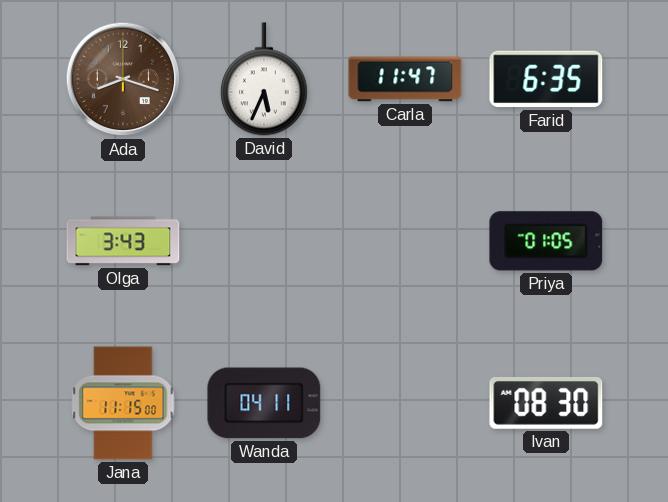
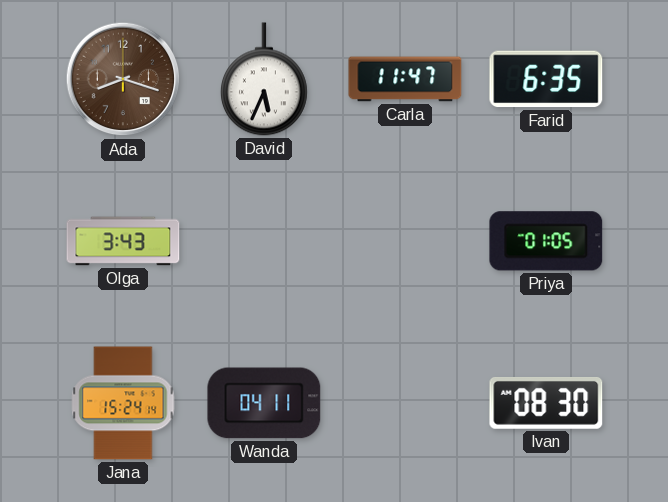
Jana: 11:15 -> 15:24
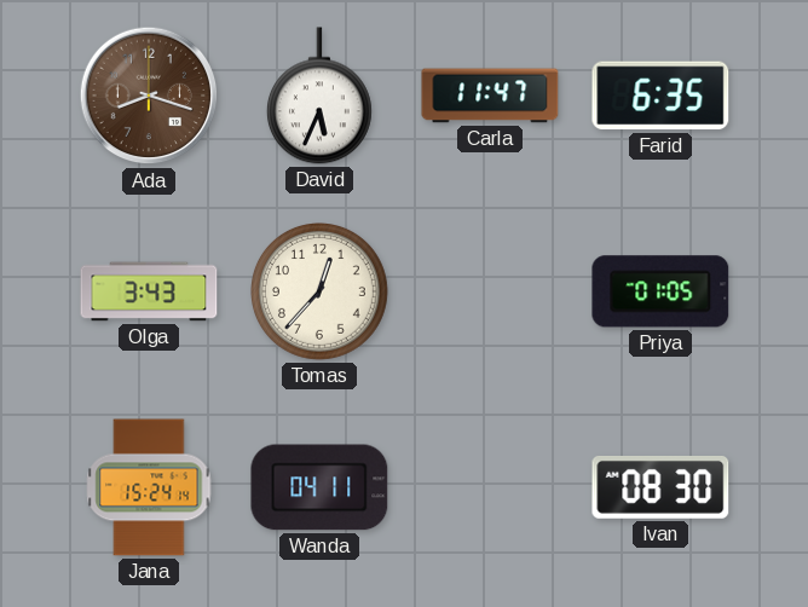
Tomas: none -> 12:37
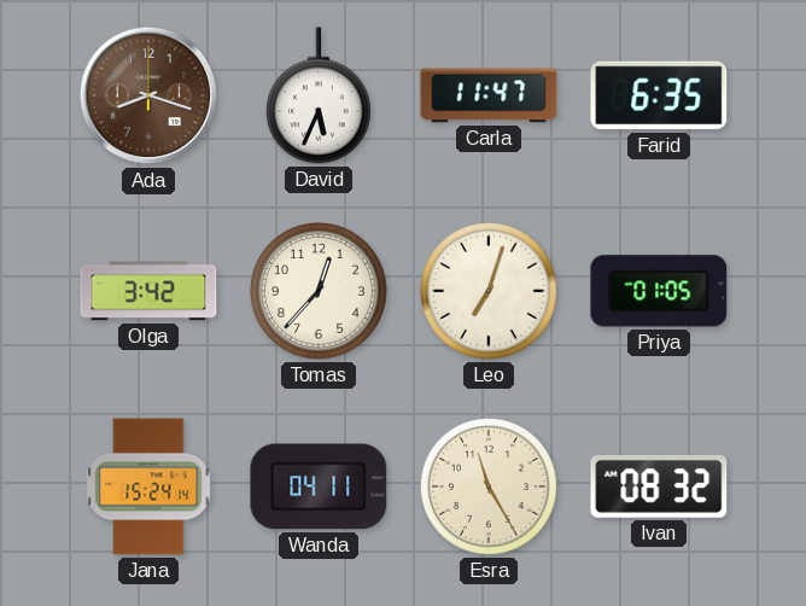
Olga: 3:43 -> 3:42
Leo: none -> 7:03
Esra: none -> 11:25
Ivan: 08:30 -> 08:32
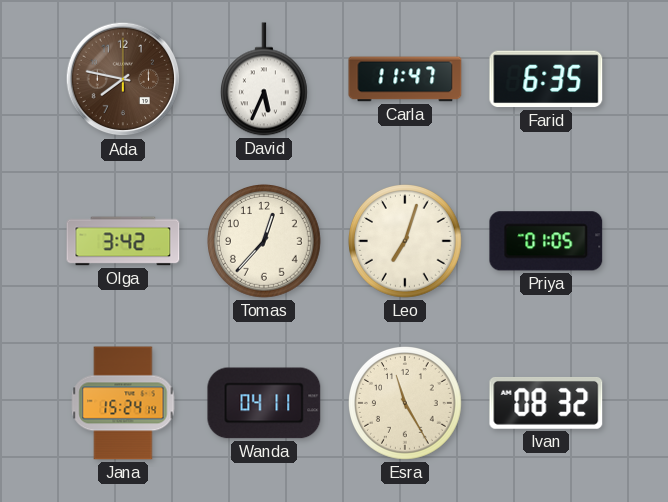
Ada: 8:18 -> 7:47
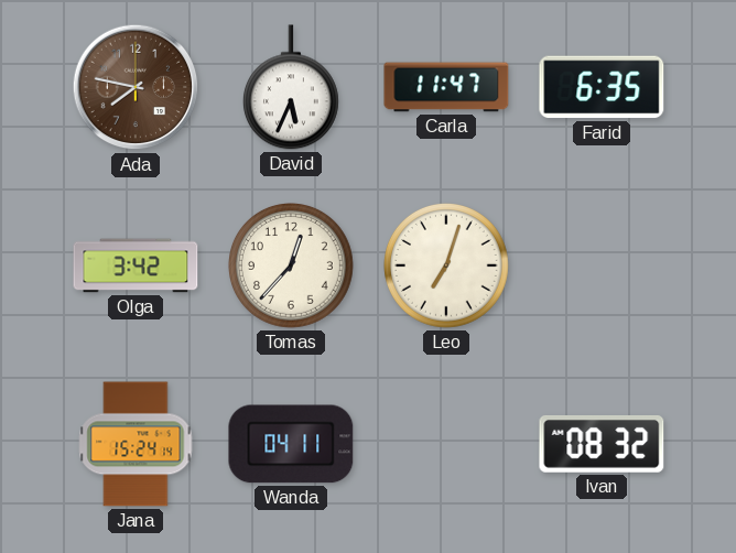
Priya: 01:05 -> none
Esra: 11:25 -> none
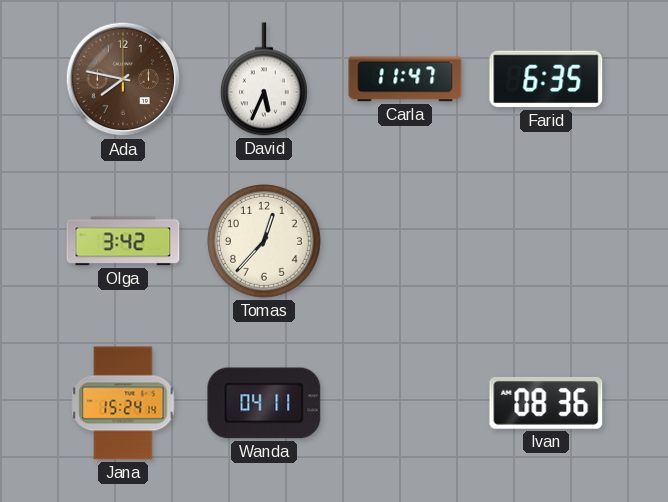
Leo: 7:03 -> none
Ivan: 08:32 -> 08:36
